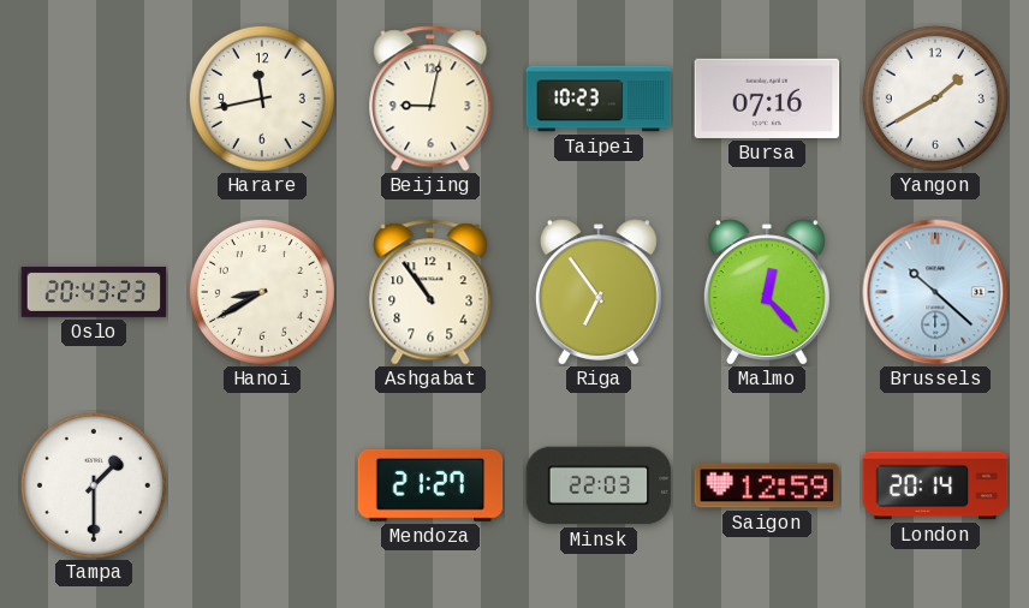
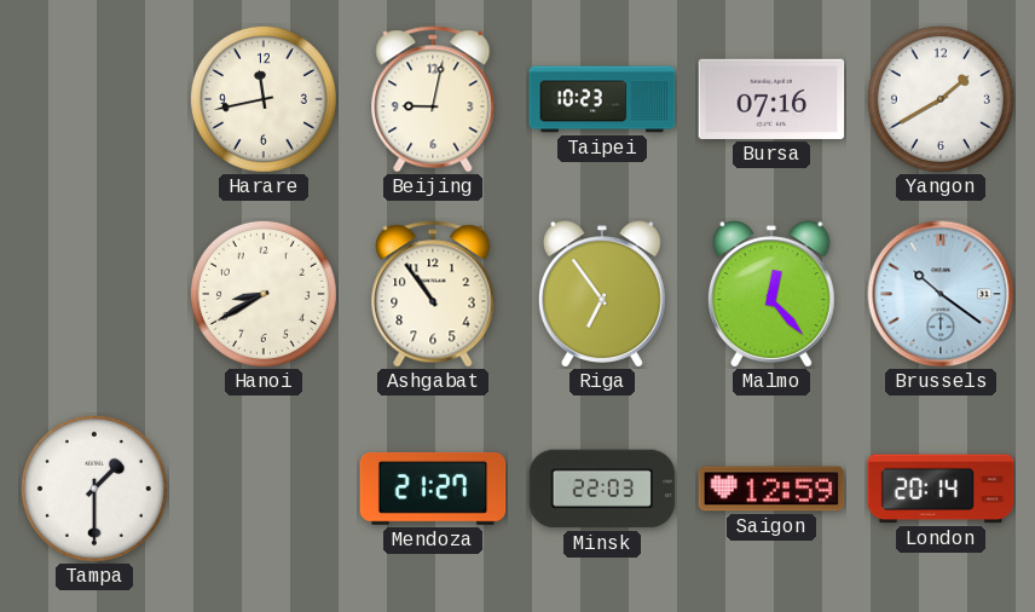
Oslo: 20:43 -> none
Brussels: 10:22 -> 10:21
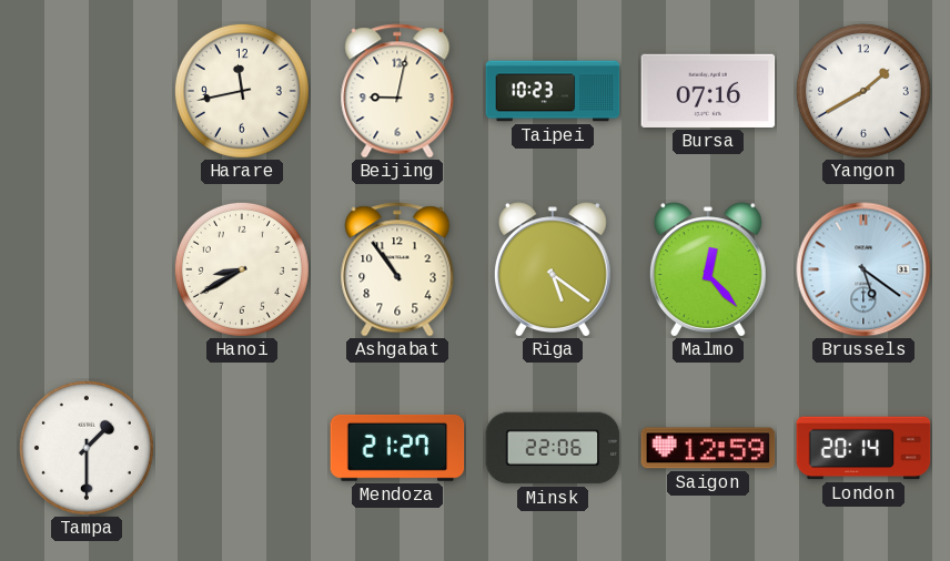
Riga: 6:54 -> 5:21
Brussels: 10:21 -> 5:21
Minsk: 22:03 -> 22:06
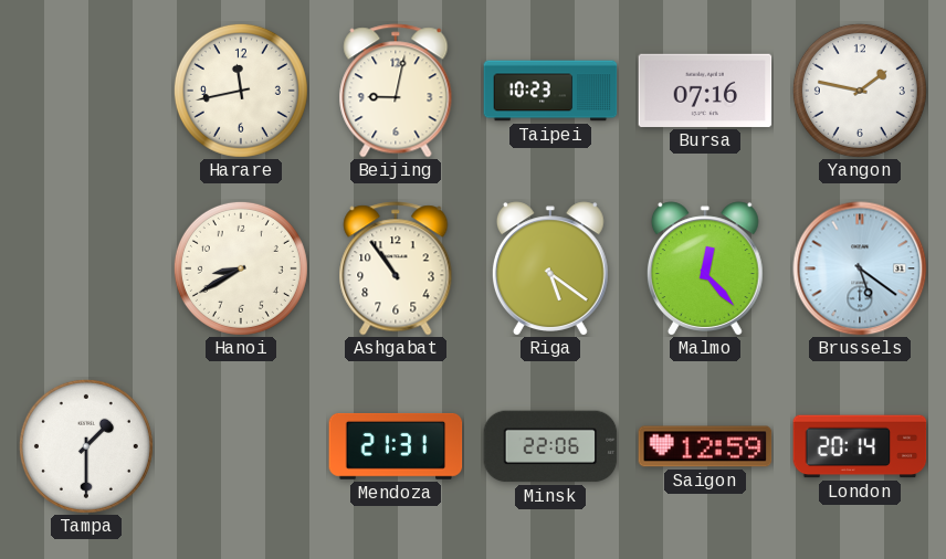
Yangon: 1:40 -> 1:47
Mendoza: 21:27 -> 21:31
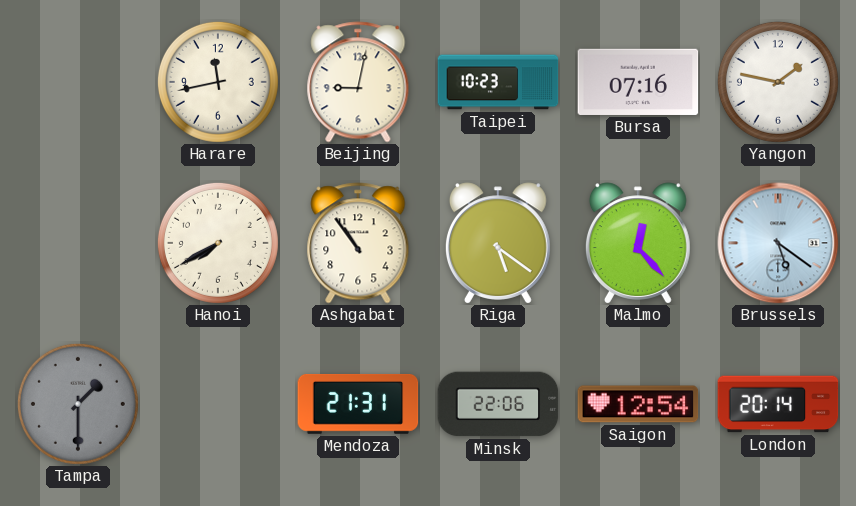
Hanoi: 8:40 -> 7:40
Tampa dial: white -> grey
Saigon: 12:59 -> 12:54
